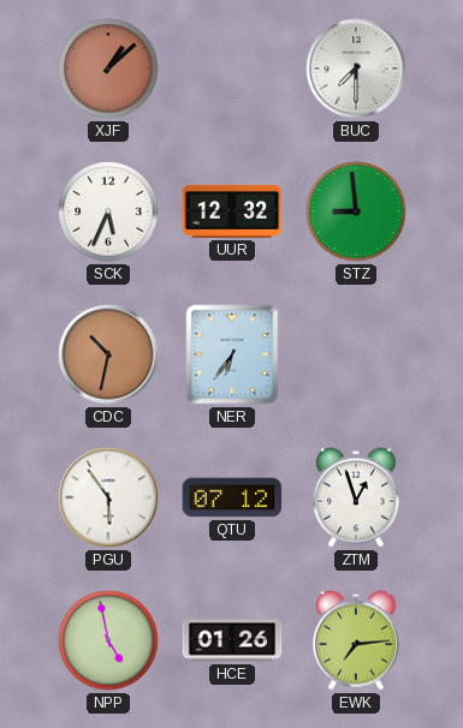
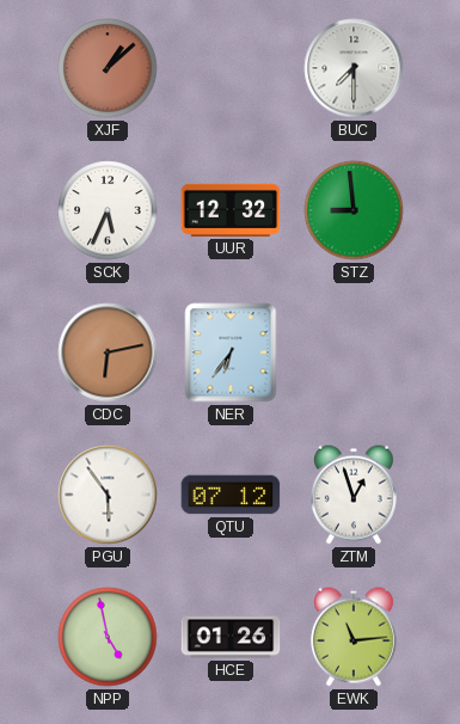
CDC: 10:32 -> 6:13
EWK: 7:14 -> 11:14
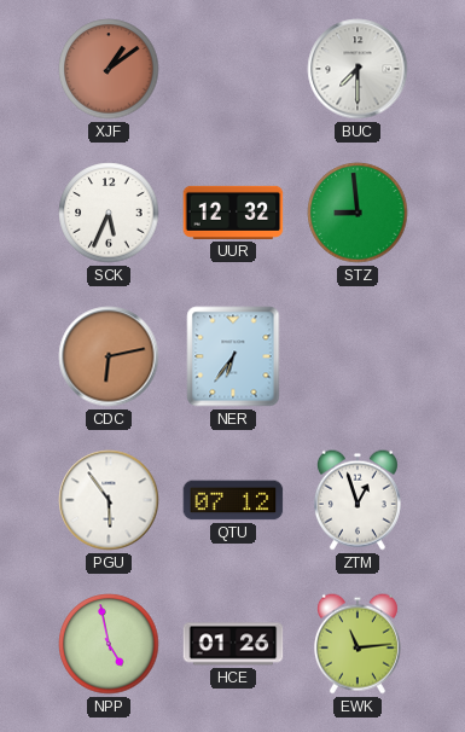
XJF: 1:08 -> 1:09
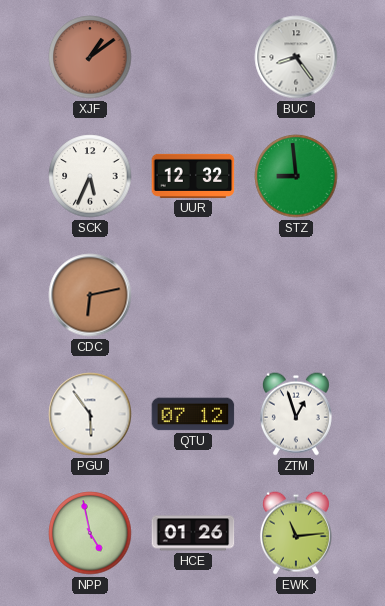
BUC: 7:30 -> 8:24
NER: 6:36 -> none
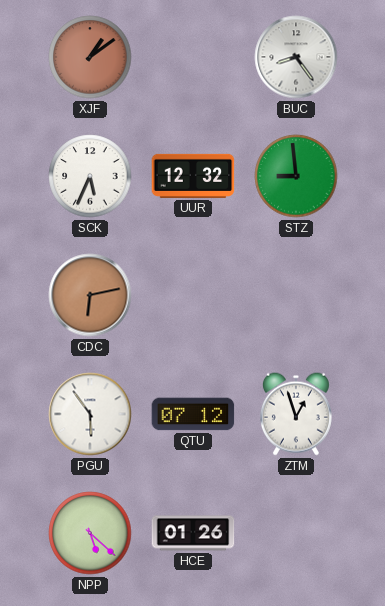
NPP: 4:58 -> 5:22
EWK: 11:14 -> none
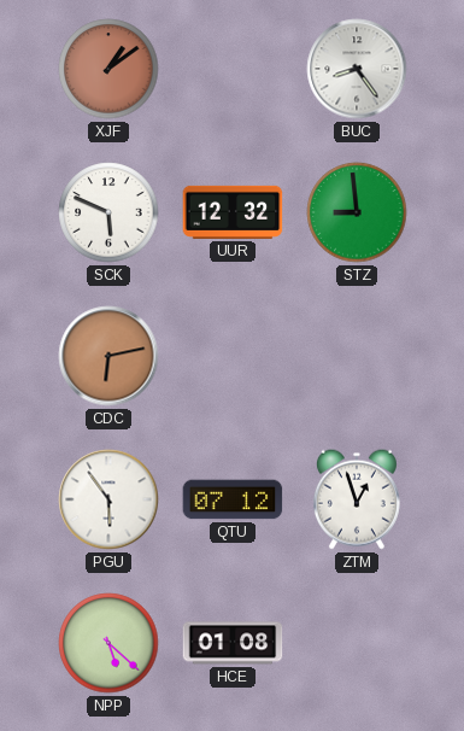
SCK: 5:34 -> 5:49
HCE: 01:26 -> 01:08
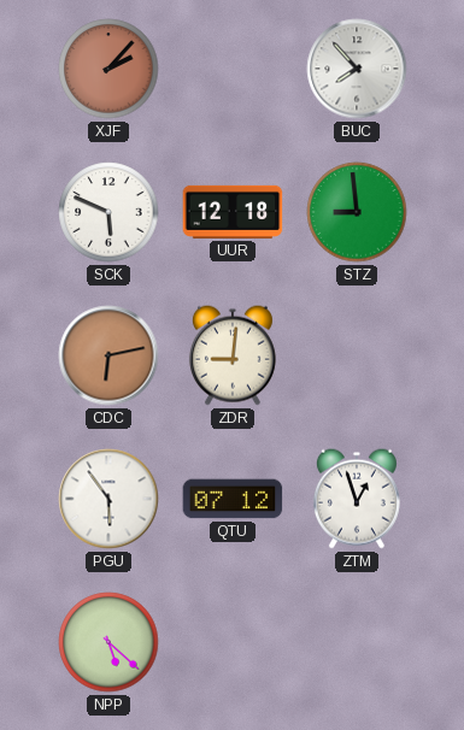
XJF: 1:09 -> 2:07
BUC: 8:24 -> 7:53
UUR: 12:32 -> 12:18
ZDR: none -> 9:01
HCE: 01:08 -> none
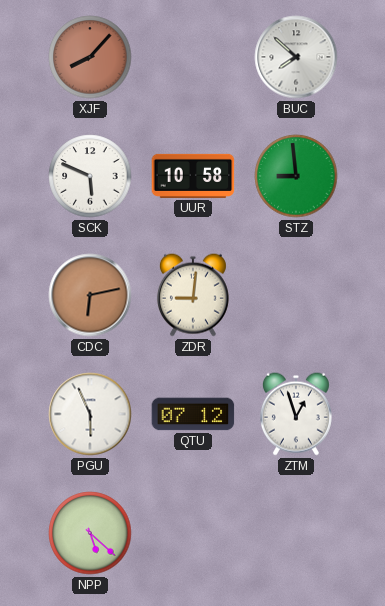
XJF: 2:07 -> 8:07
BUC: 7:53 -> 7:52
UUR: 12:18 -> 10:58
PGU: 5:54 -> 5:56
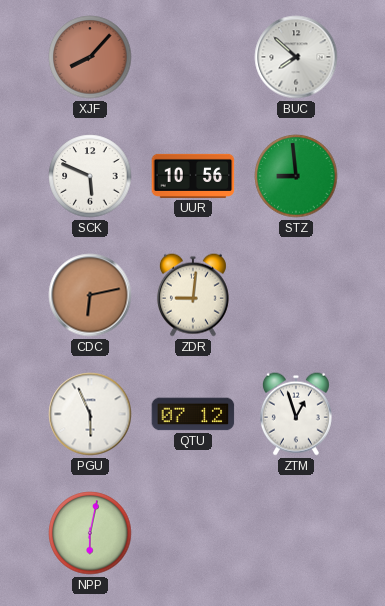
UUR: 10:58 -> 10:56
NPP: 5:22 -> 6:02
